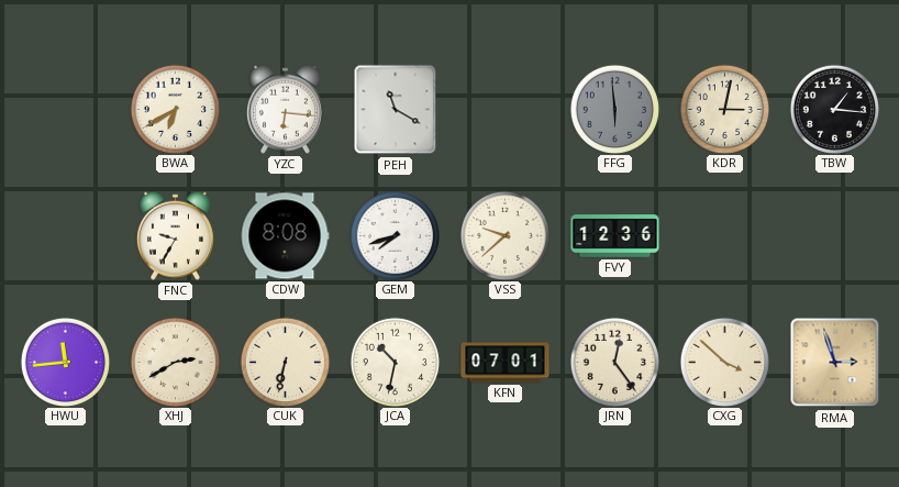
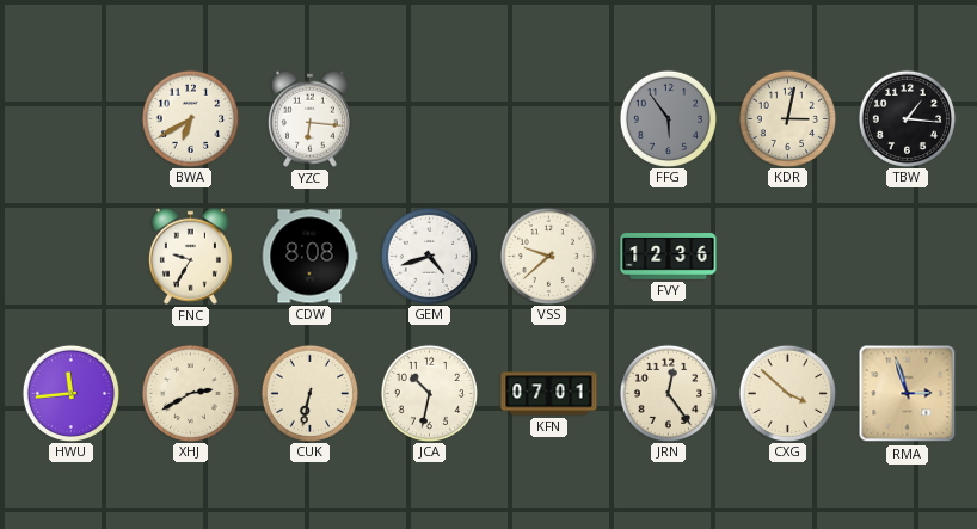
PEH: 11:20 -> none
FFG: 5:59 -> 5:54
GEM: 7:42 -> 4:42
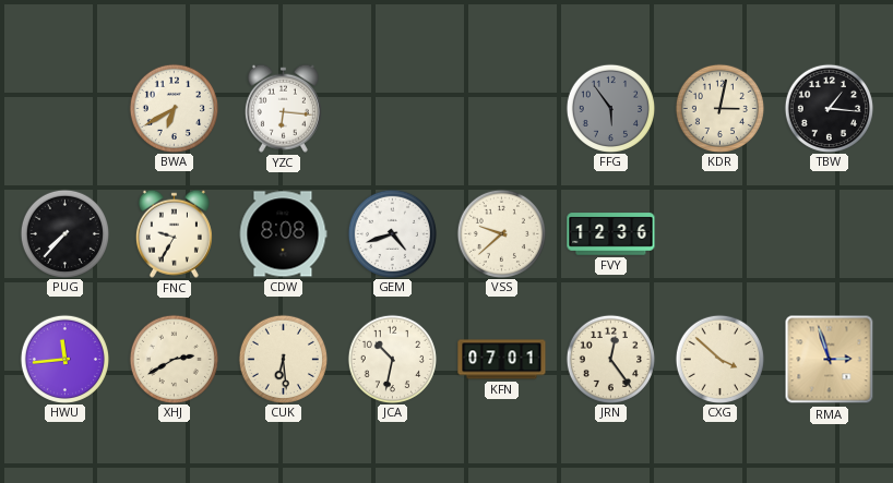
PUG: none -> 7:37
CUK: 6:32 -> 6:29
